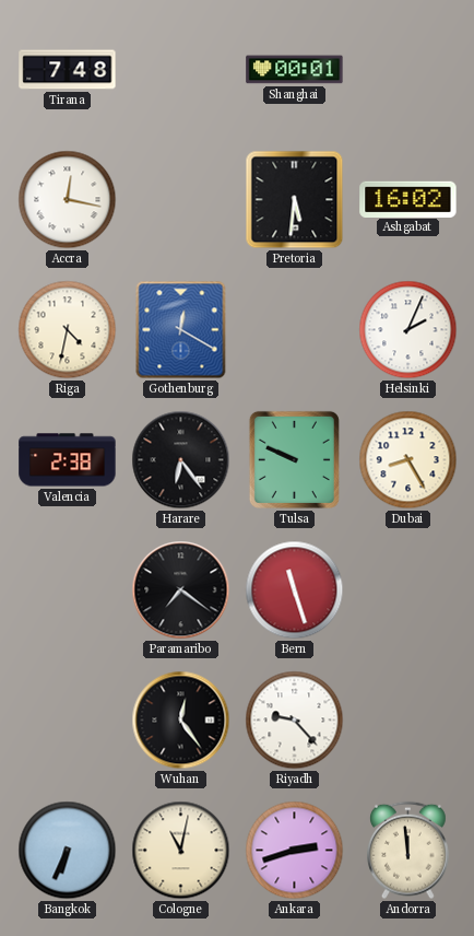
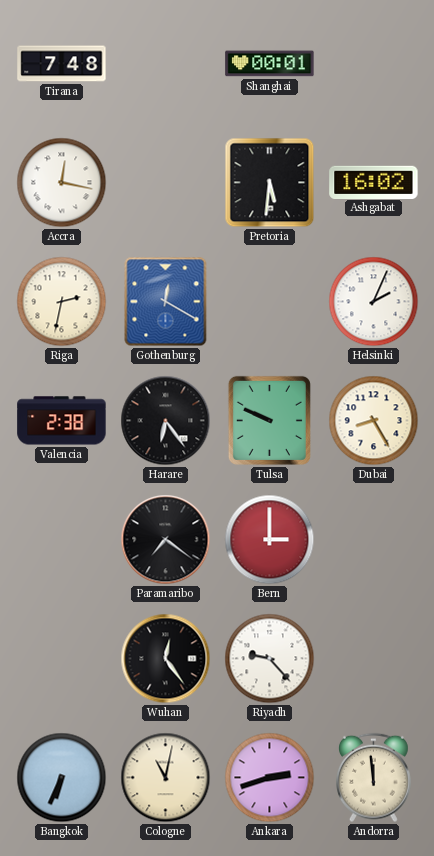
Riga: 4:32 -> 2:32
Bern: 11:27 -> 3:00
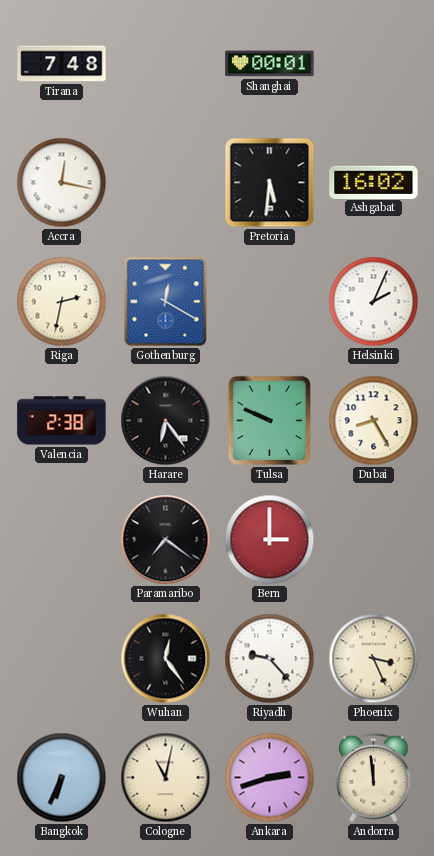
Phoenix: none -> 3:26
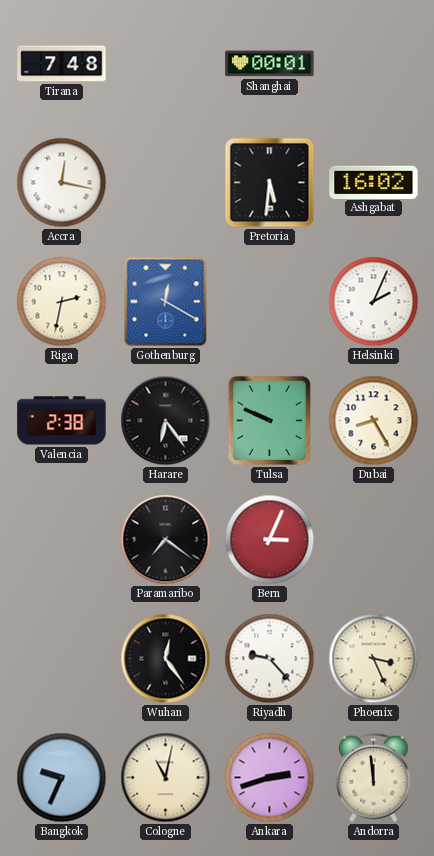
Bern: 3:00 -> 3:04
Bangkok: 6:34 -> 9:34
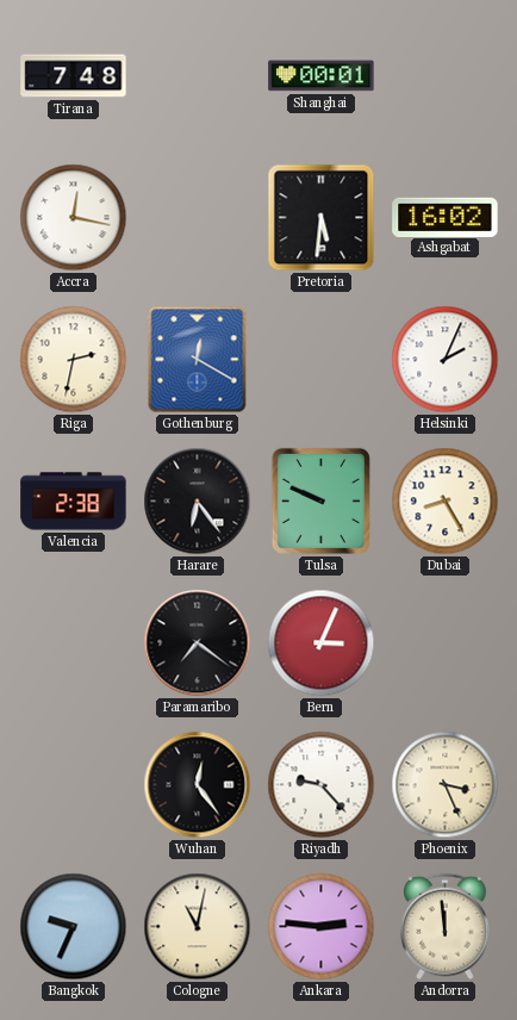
Ankara: 2:42 -> 2:46
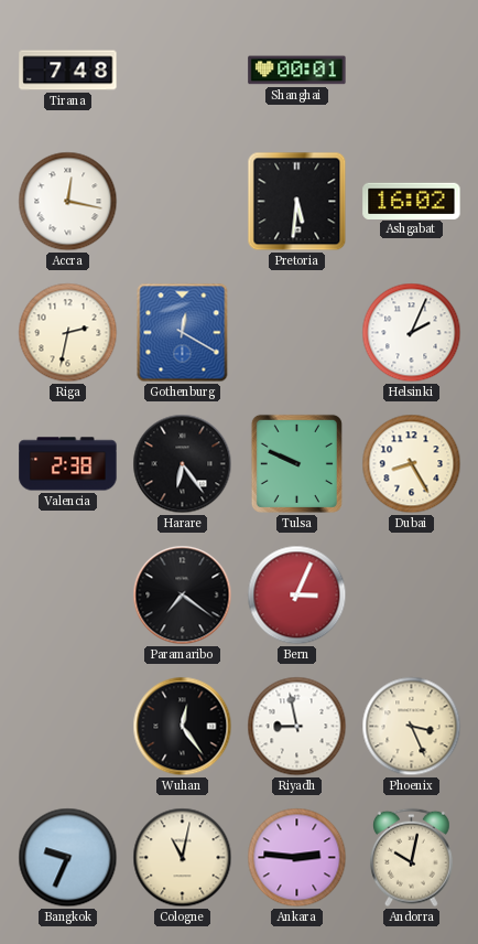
Riyadh: 9:23 -> 8:58
Andorra: 11:59 -> 10:02
